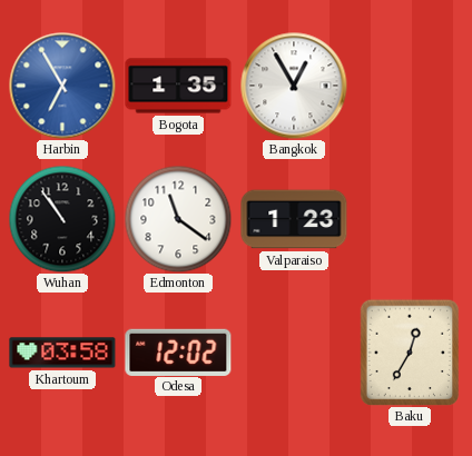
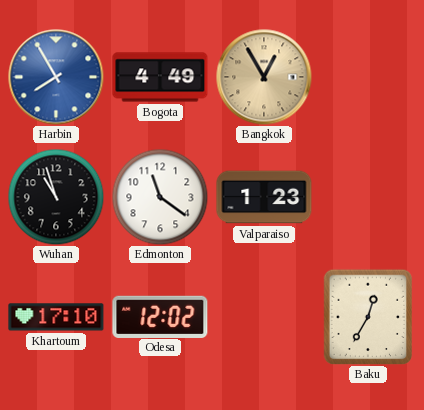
Harbin: 6:55 -> 7:55
Bogota: 1:35 -> 4:49
Bangkok dial: white -> champagne
Wuhan: 10:54 -> 10:57
Khartoum: 03:58 -> 17:10
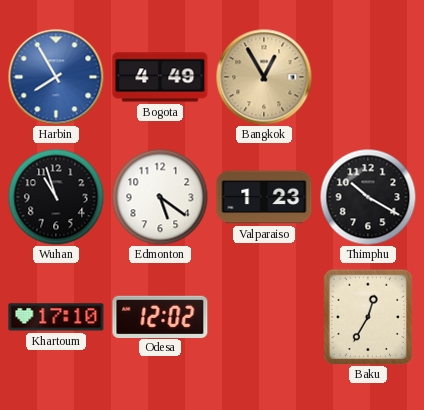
Edmonton: 11:21 -> 5:21
Thimphu: none -> 10:20
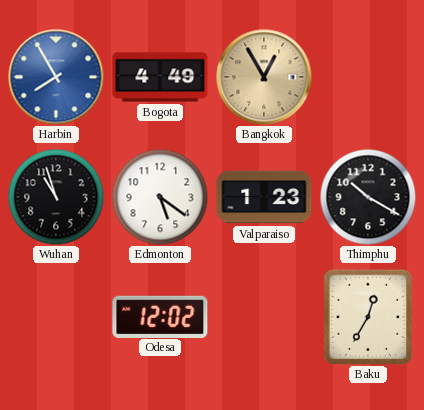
Khartoum: 17:10 -> none
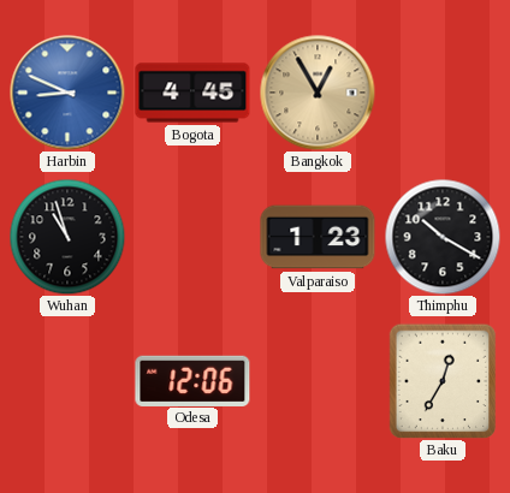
Harbin: 7:55 -> 8:49
Bogota: 4:49 -> 4:45
Edmonton: 5:21 -> none
Odesa: 12:02 -> 12:06
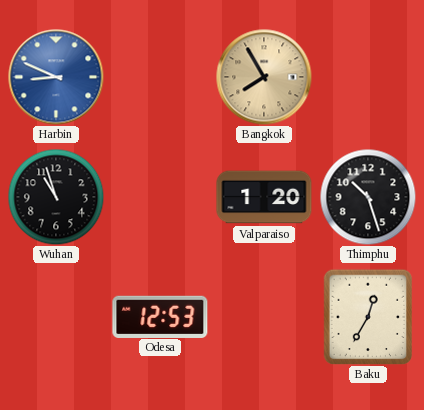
Bogota: 4:45 -> none
Bangkok: 12:55 -> 7:55
Valparaiso: 1:23 -> 1:20
Thimphu: 10:20 -> 10:27
Odesa: 12:06 -> 12:53
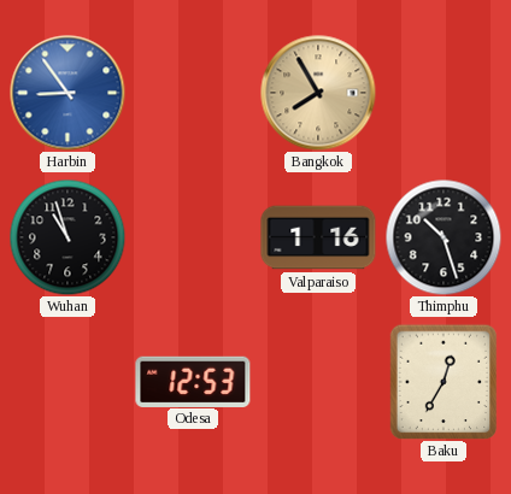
Harbin: 8:49 -> 8:54
Valparaiso: 1:20 -> 1:16
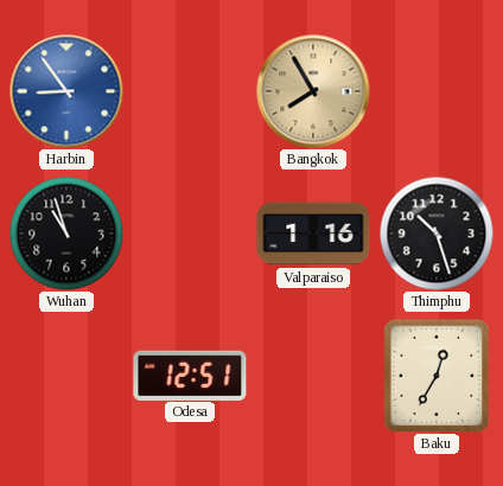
Odesa: 12:53 -> 12:51
